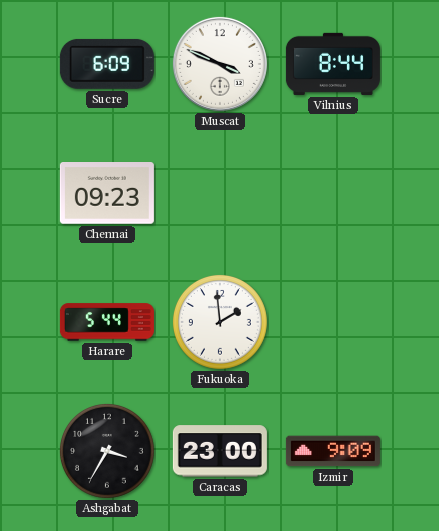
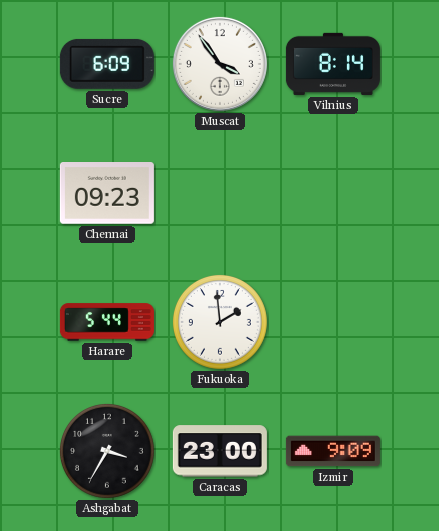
Muscat: 3:49 -> 3:54
Vilnius: 8:44 -> 8:14
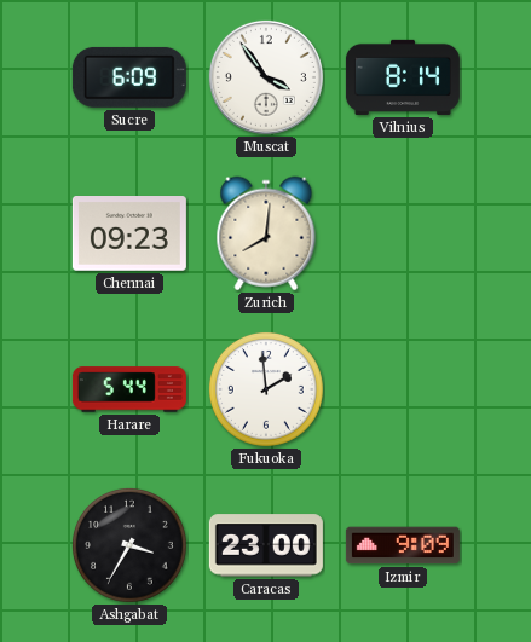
Zurich: none -> 8:01
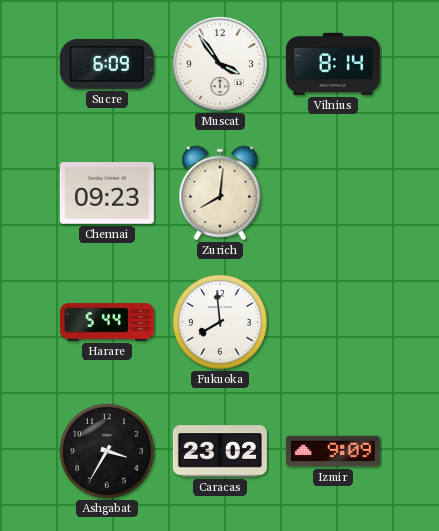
Fukuoka: 1:59 -> 7:59
Caracas: 23:00 -> 23:02
